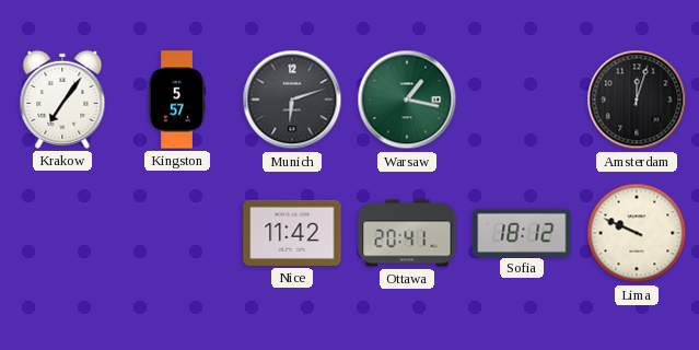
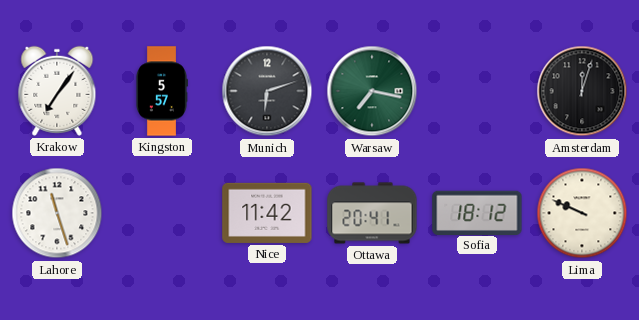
Warsaw: 1:17 -> 7:17
Lahore: none -> 11:27
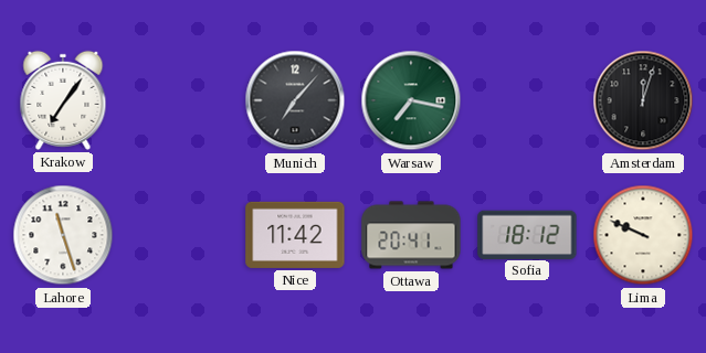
Kingston: 5:57 -> none
Munich: 6:12 -> 7:07
